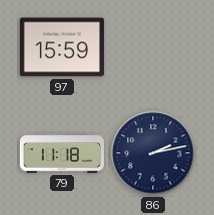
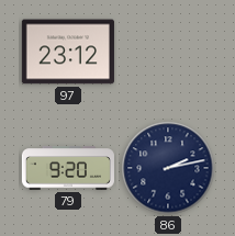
97: 15:59 -> 23:12
79: 11:18 -> 9:20
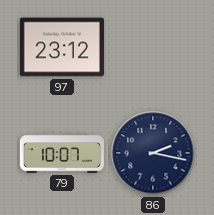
79: 9:20 -> 10:07
86: 2:13 -> 2:17
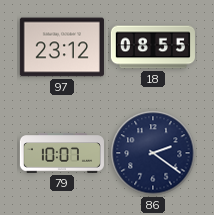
18: none -> 08:55
86: 2:17 -> 2:21
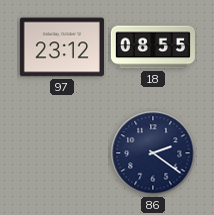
79: 10:07 -> none
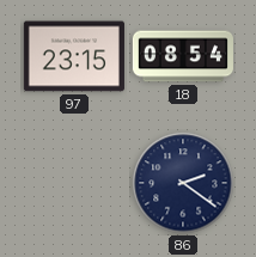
97: 23:12 -> 23:15
18: 08:55 -> 08:54
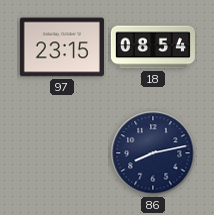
86: 2:21 -> 8:13
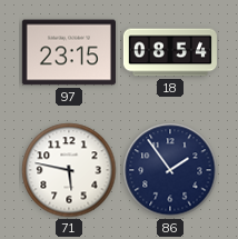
71: none -> 5:47
86: 8:13 -> 1:54
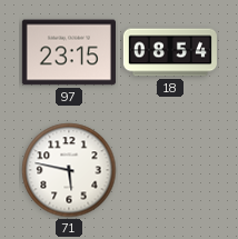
86: 1:54 -> none
